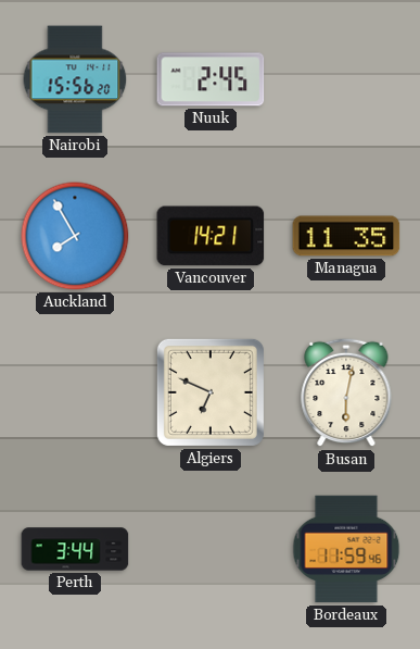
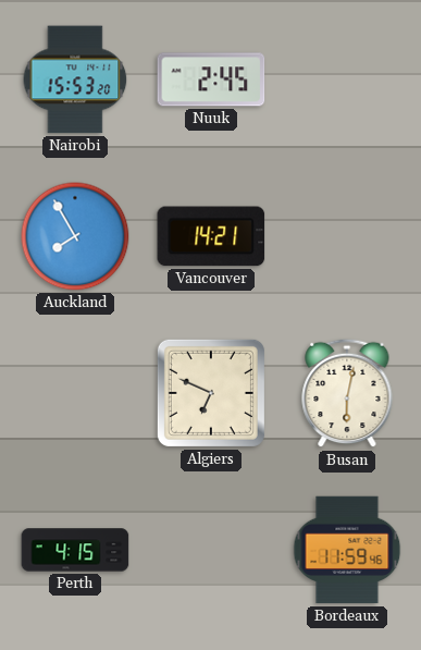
Nairobi: 15:56 -> 15:53
Managua: 11:35 -> none
Perth: 3:44 -> 4:15
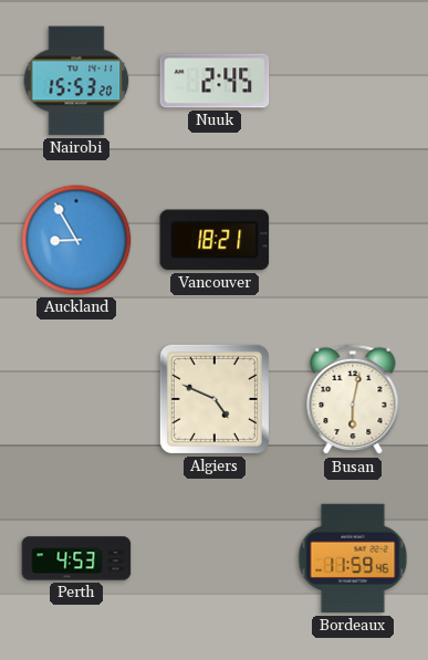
Auckland: 7:55 -> 8:55
Vancouver: 14:21 -> 18:21
Algiers: 6:49 -> 4:49
Perth: 4:15 -> 4:53
